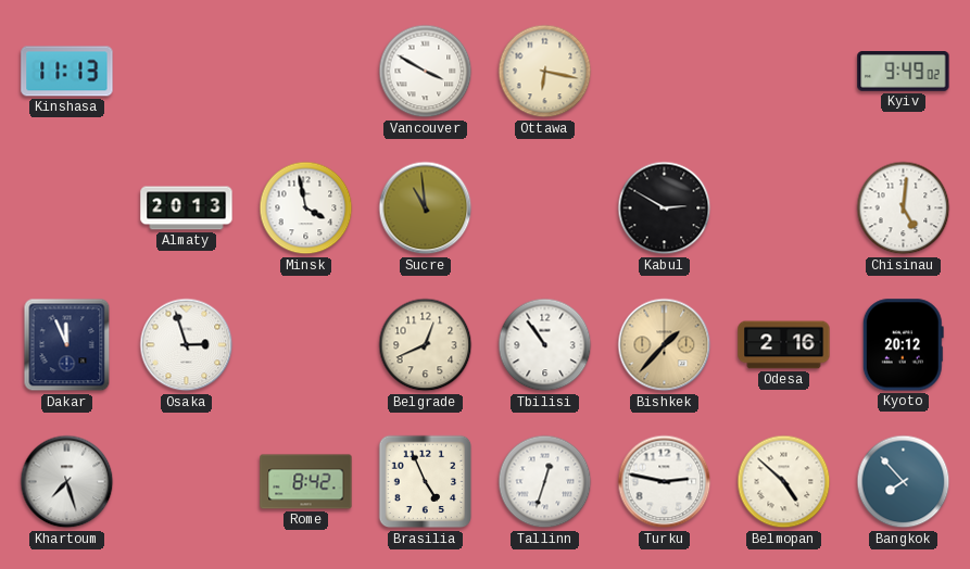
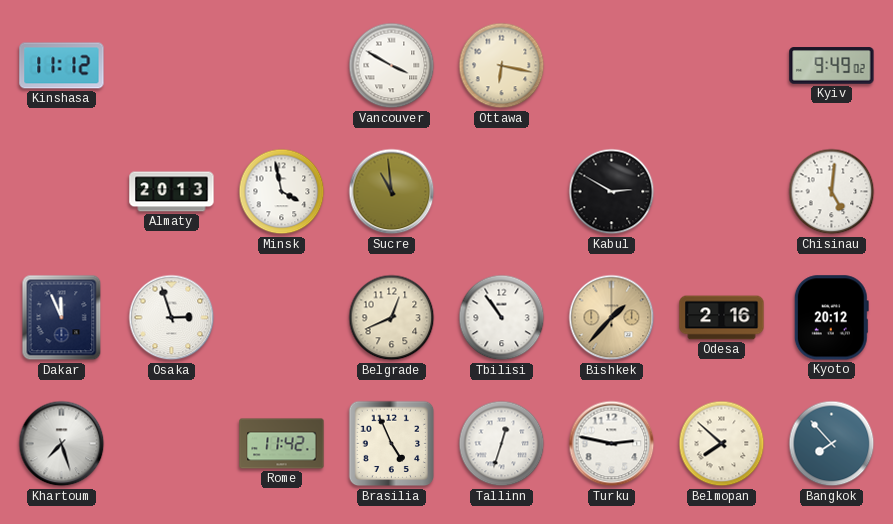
Kinshasa: 11:13 -> 11:12
Rome: 8:42 -> 11:42
Belmopan: 4:52 -> 7:52
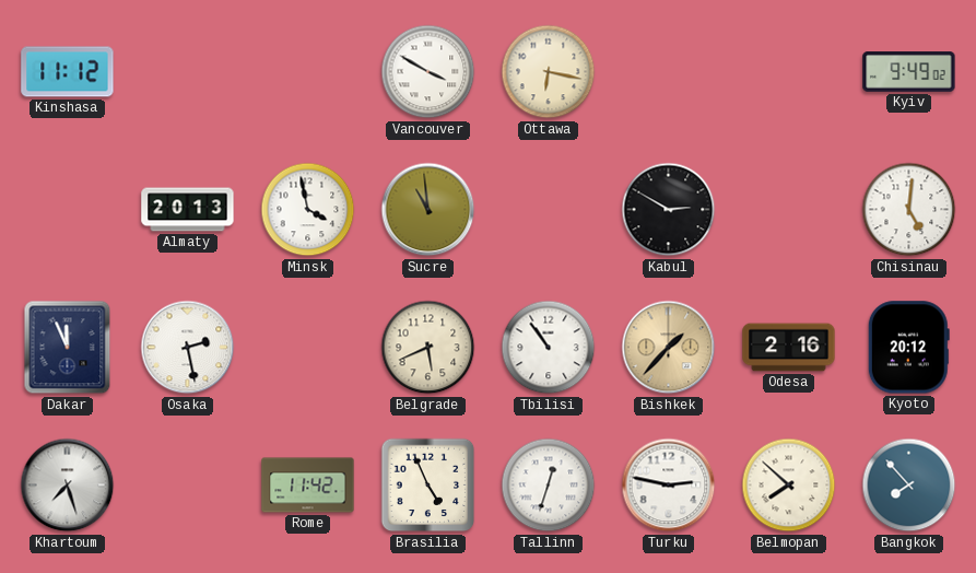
Osaka: 2:57 -> 2:28
Belgrade: 12:41 -> 5:41
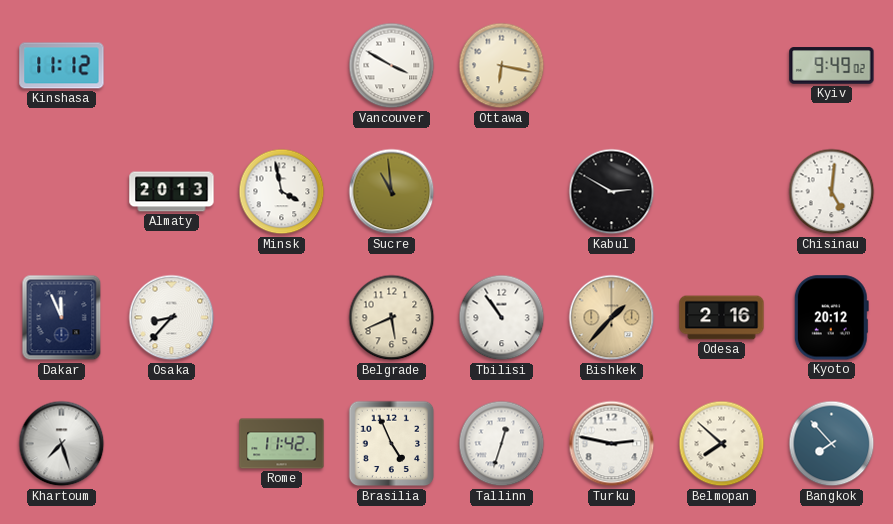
Osaka: 2:28 -> 8:37
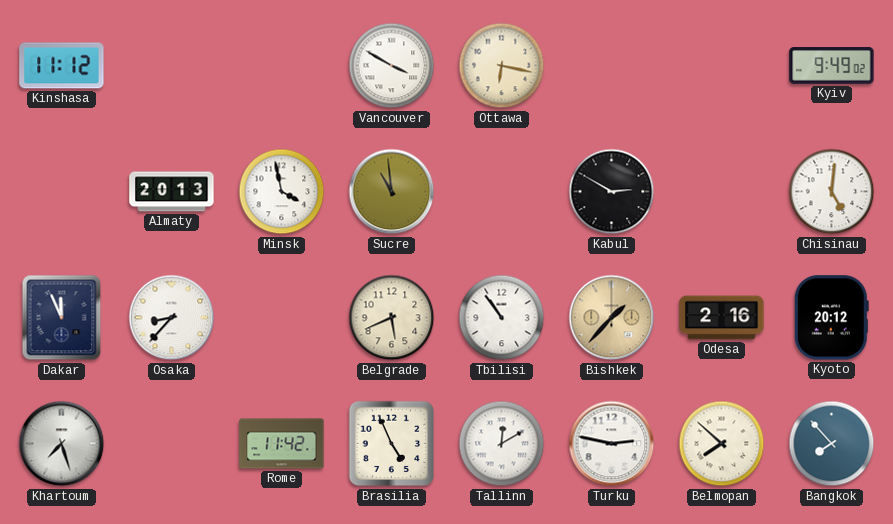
Tallinn: 12:33 -> 12:10
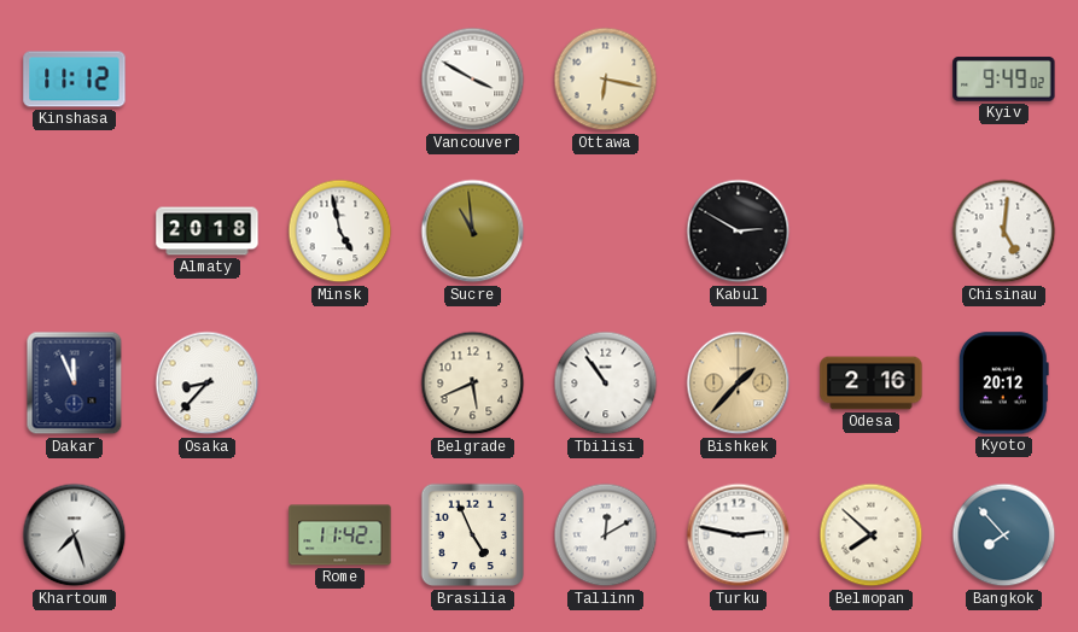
Almaty: 20:13 -> 20:18
Minsk: 3:58 -> 4:58
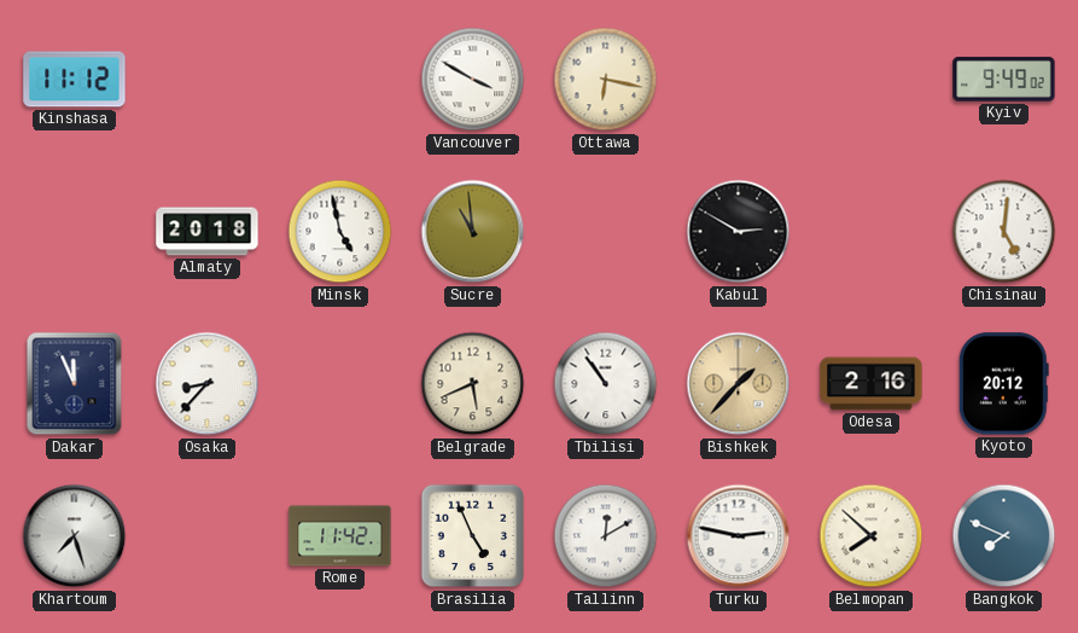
Bangkok: 7:53 -> 7:49
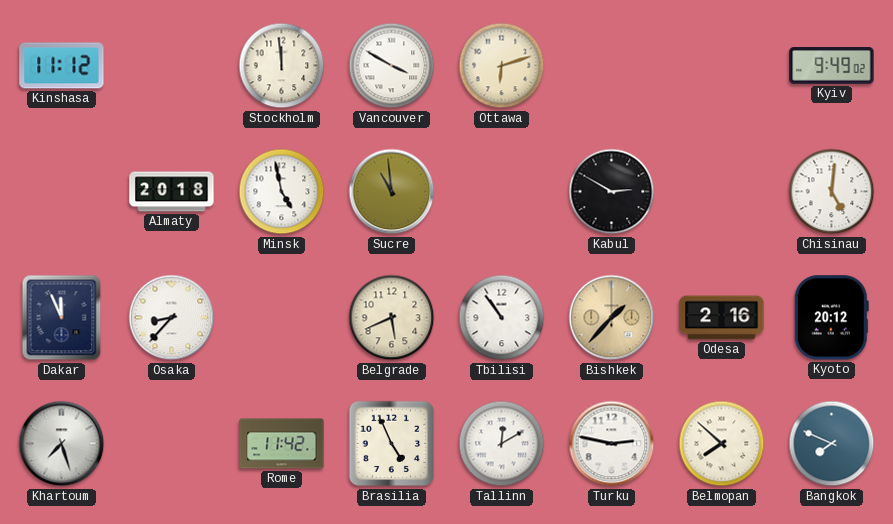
Stockholm: none -> 11:59
Ottawa: 6:17 -> 6:12
